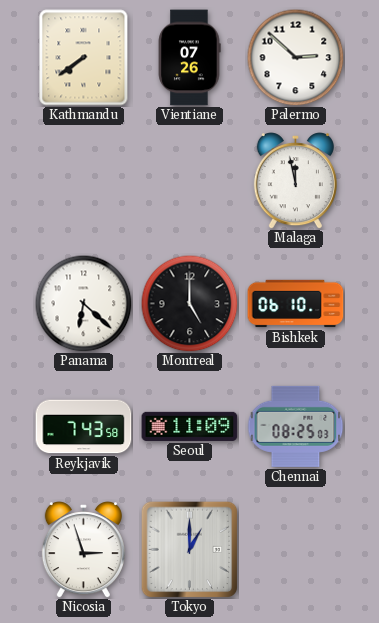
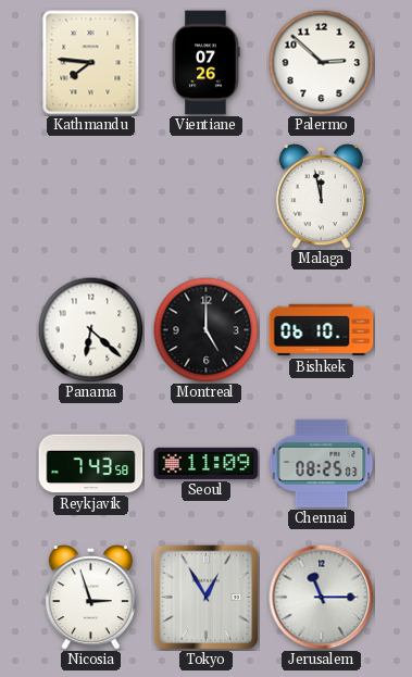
Kathmandu: 7:39 -> 7:46
Tokyo: 1:00 -> 12:55
Jerusalem: none -> 11:15
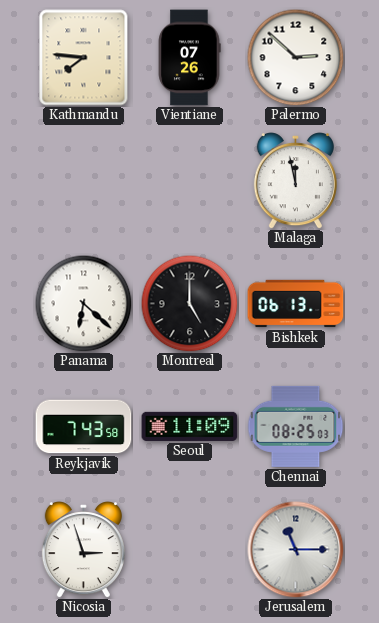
Bishkek: 06:10 -> 06:13
Tokyo: 12:55 -> none
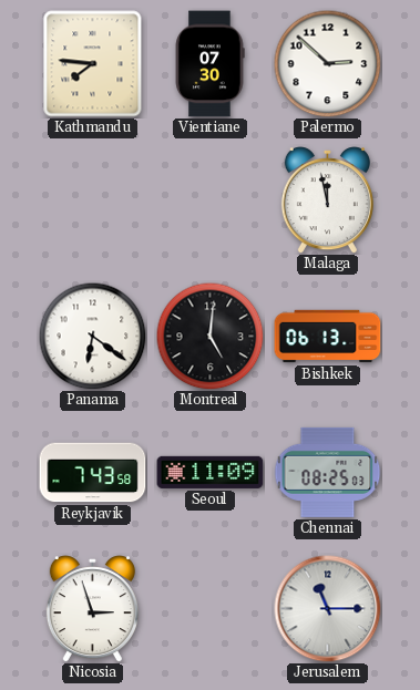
Vientiane: 07:26 -> 07:30
Panama: 6:22 -> 6:21
Montreal: 5:00 -> 5:01
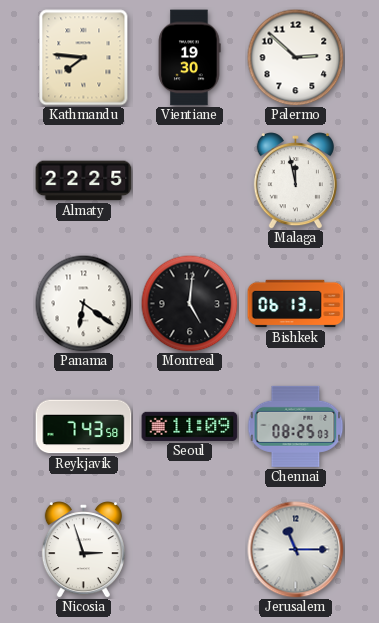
Vientiane: 07:30 -> 19:30
Almaty: none -> 22:25
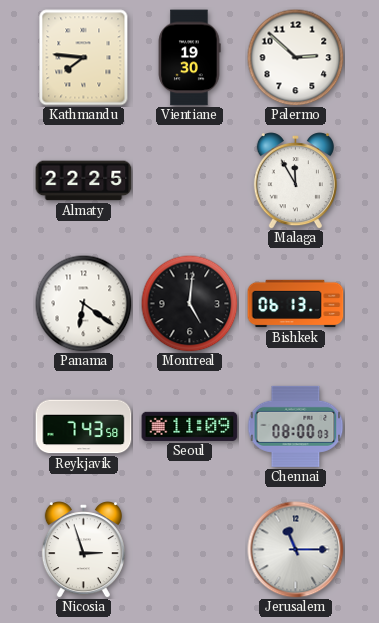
Malaga: 11:58 -> 11:55
Chennai: 08:25 -> 08:00
